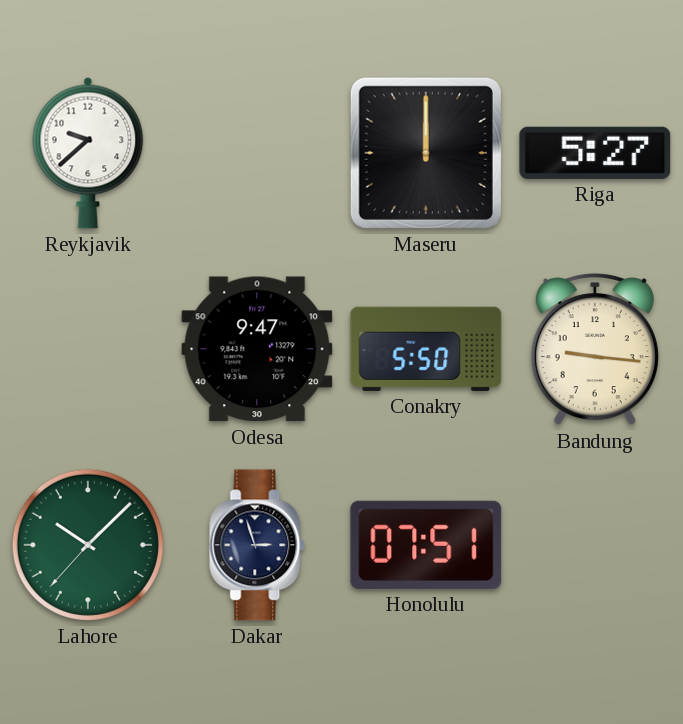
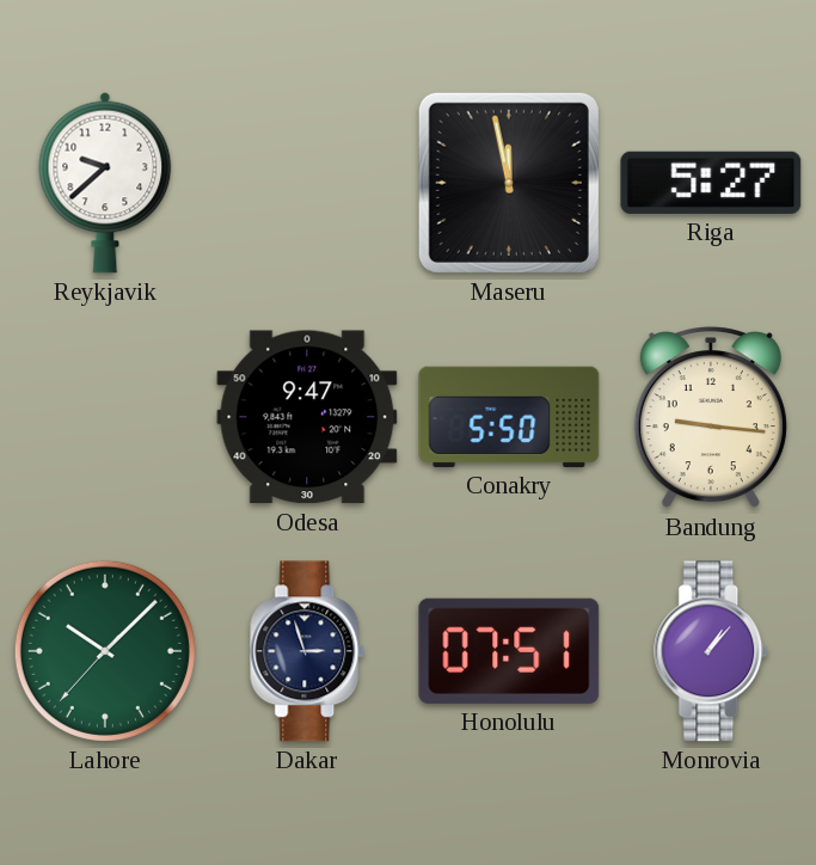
Maseru: 12:00 -> 11:58
Monrovia: none -> 1:07
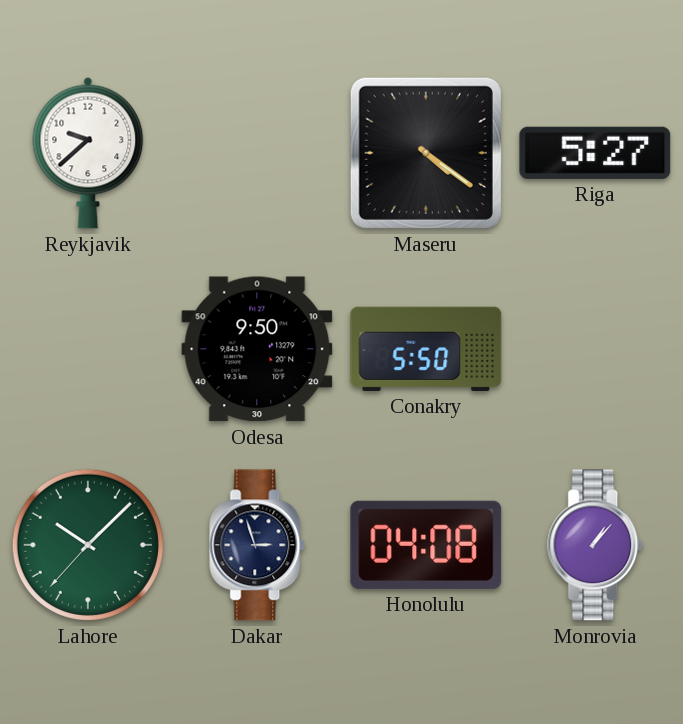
Maseru: 11:58 -> 4:21
Odesa: 9:47 -> 9:50
Bandung: 9:16 -> none
Honolulu: 07:51 -> 04:08
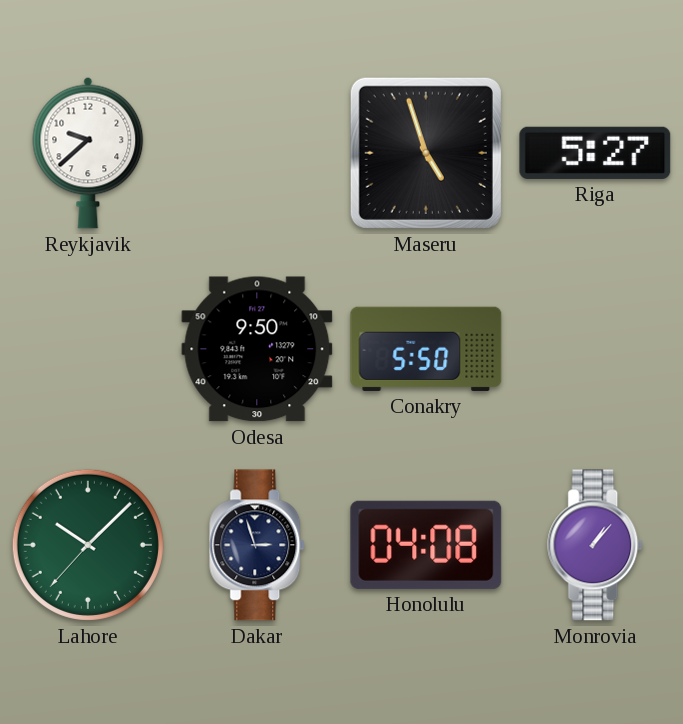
Maseru: 4:21 -> 4:57
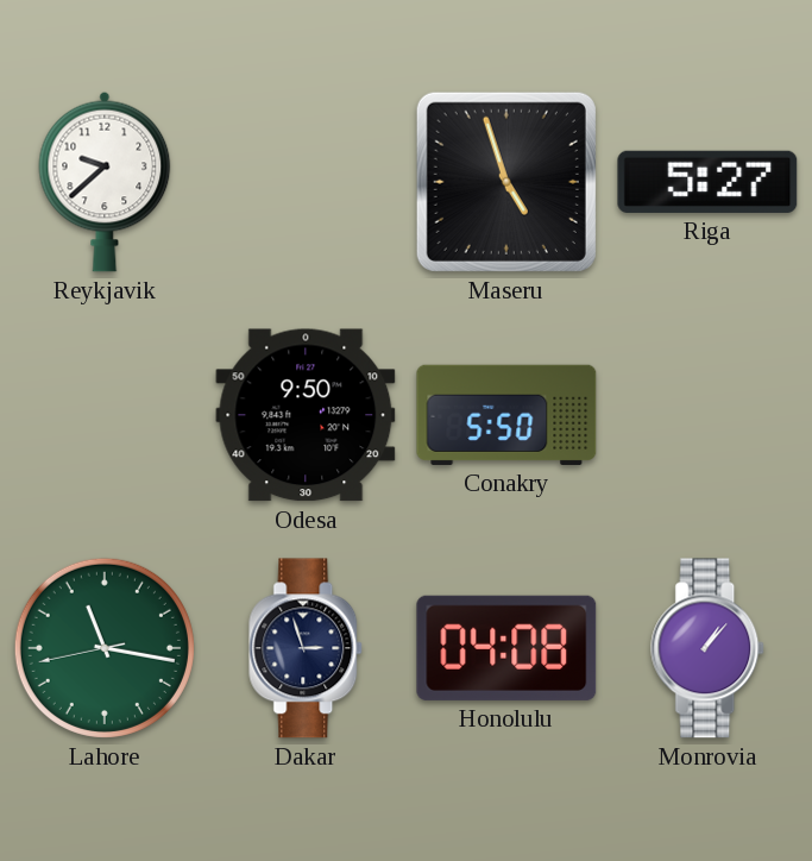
Lahore: 10:07 -> 11:16
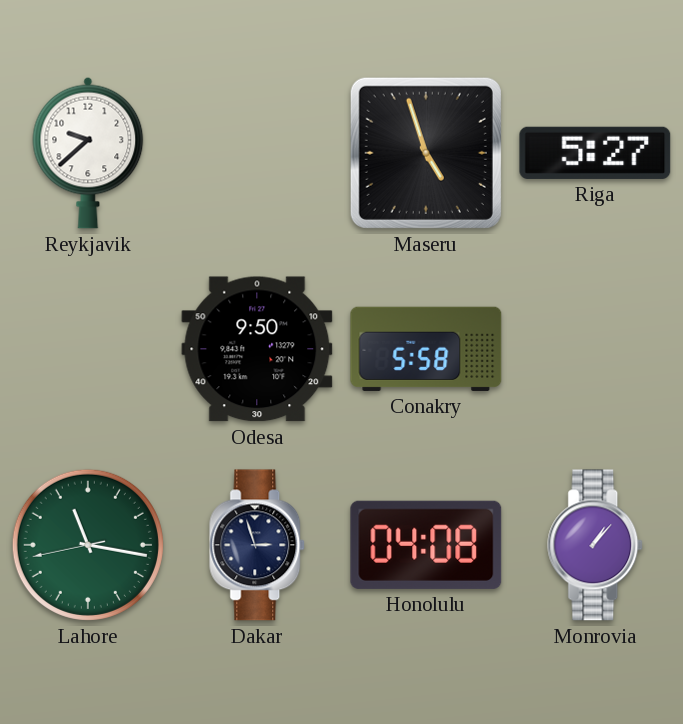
Conakry: 5:50 -> 5:58
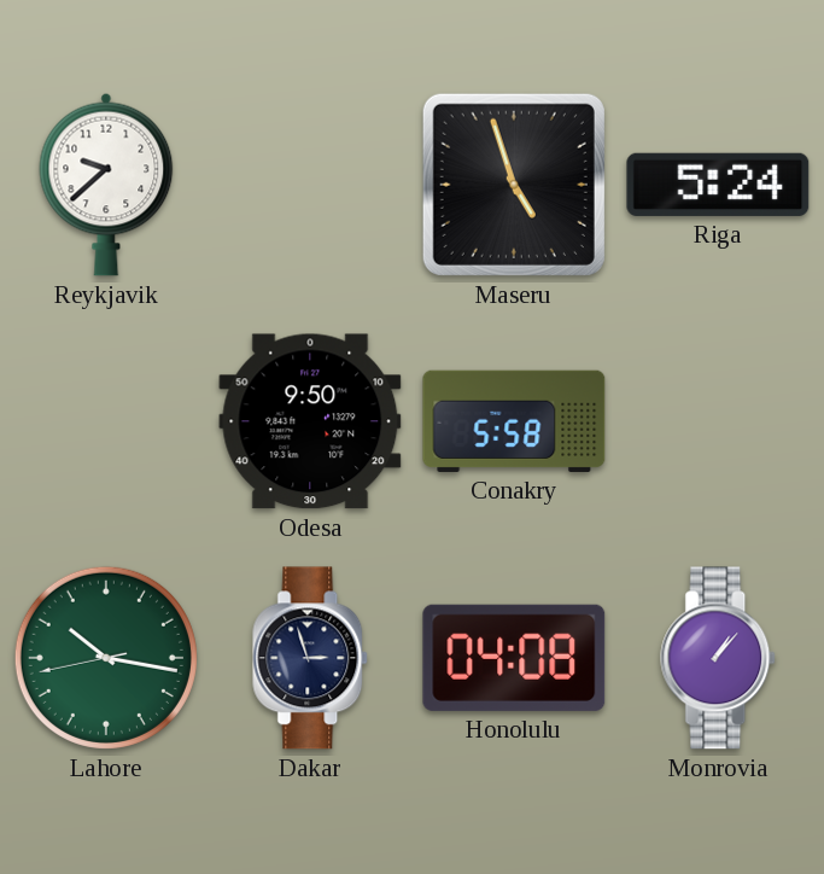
Riga: 5:27 -> 5:24
Lahore: 11:16 -> 10:16
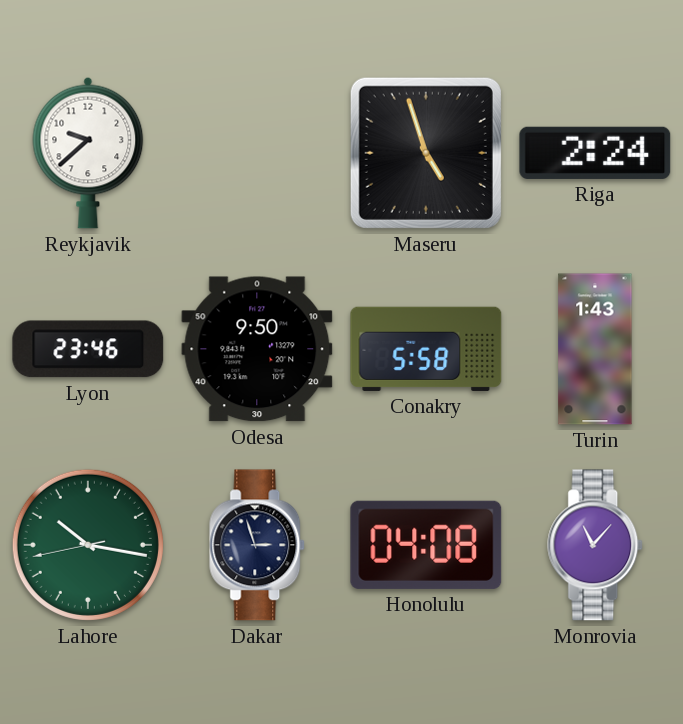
Riga: 5:24 -> 2:24
Lyon: none -> 23:46
Turin: none -> 1:43
Monrovia: 1:07 -> 11:07
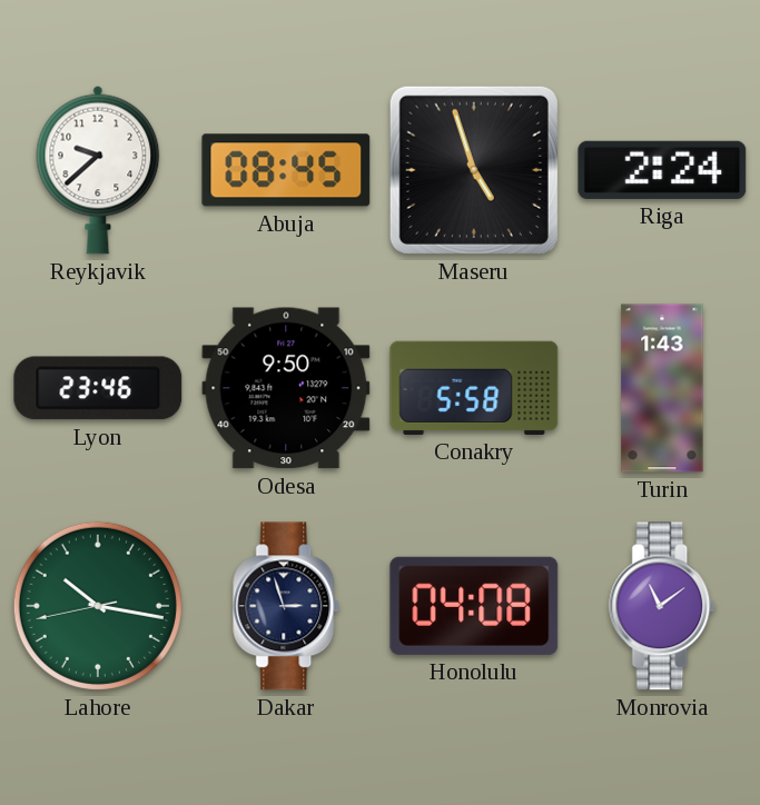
Abuja: none -> 08:45
Monrovia: 11:07 -> 11:09
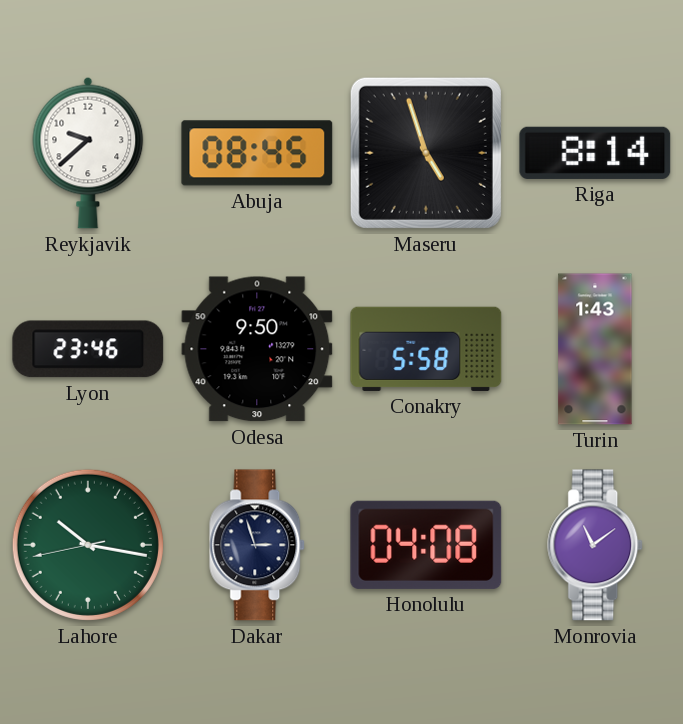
Riga: 2:24 -> 8:14
